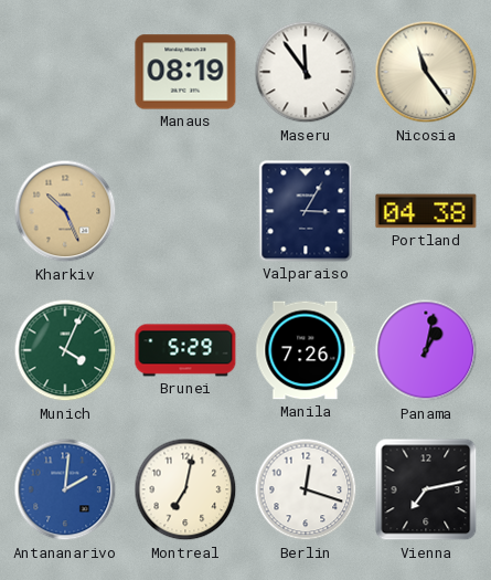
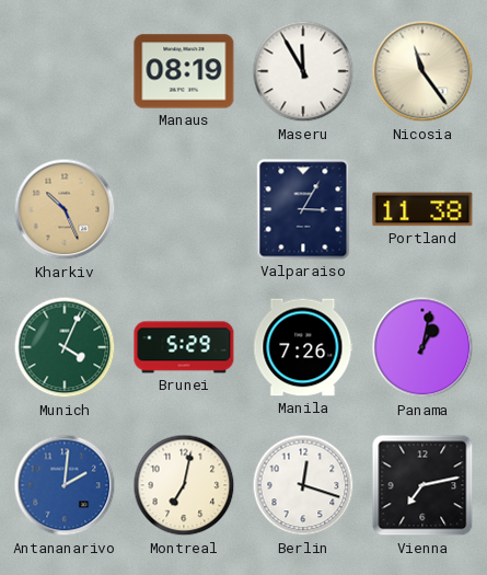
Maseru: 11:54 -> 11:55
Portland: 04:38 -> 11:38
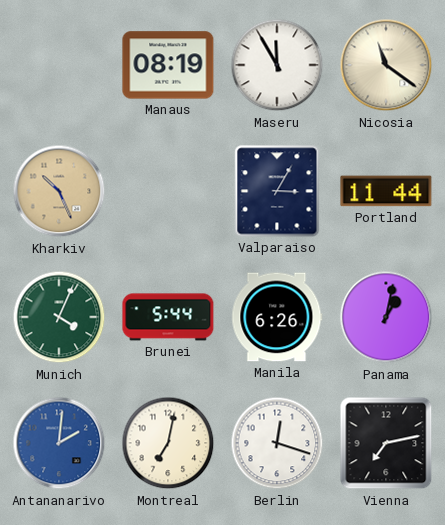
Nicosia: 11:24 -> 11:21
Portland: 11:38 -> 11:44
Brunei: 5:29 -> 5:44
Manila: 7:26 -> 6:26
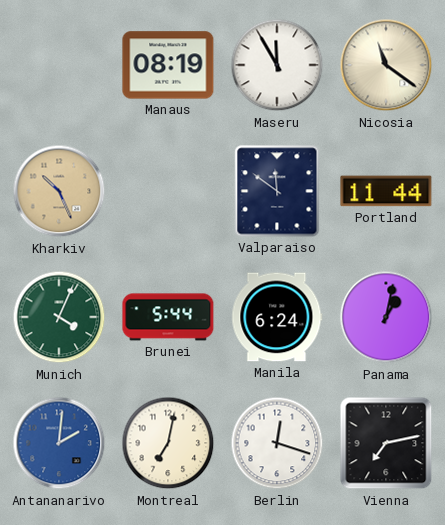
Valparaiso: 3:05 -> 11:51
Manila: 6:26 -> 6:24
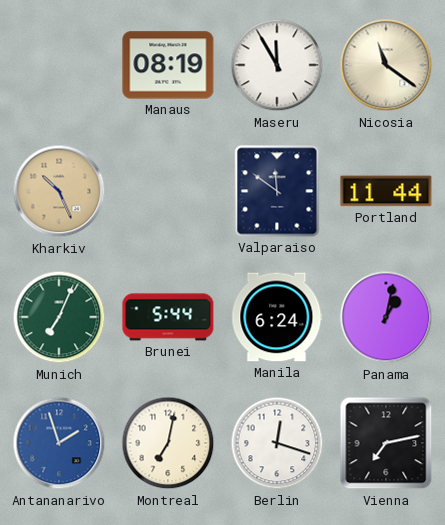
Munich: 4:04 -> 7:04
Antananarivo: 2:01 -> 1:57
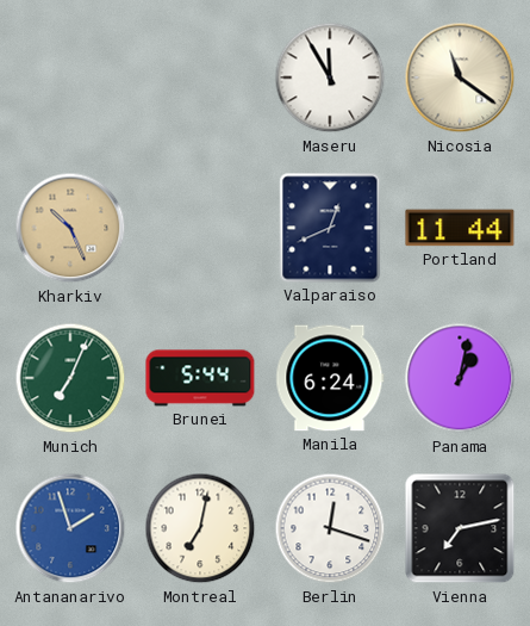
Manaus: 08:19 -> none
Valparaiso: 11:51 -> 12:41
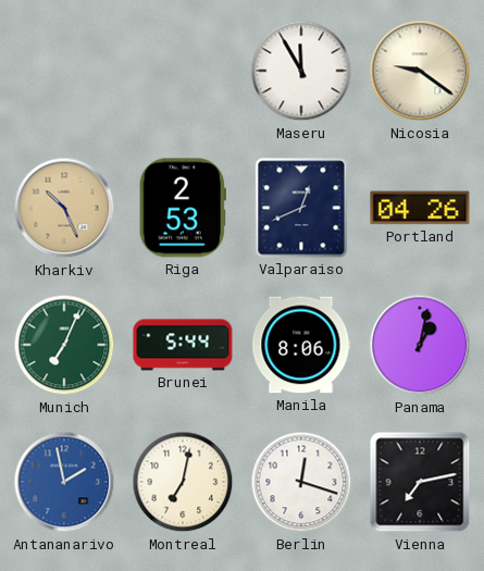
Nicosia: 11:21 -> 9:21
Riga: none -> 2:53
Portland: 11:44 -> 04:26
Manila: 6:24 -> 8:06
Antananarivo: 1:57 -> 1:58
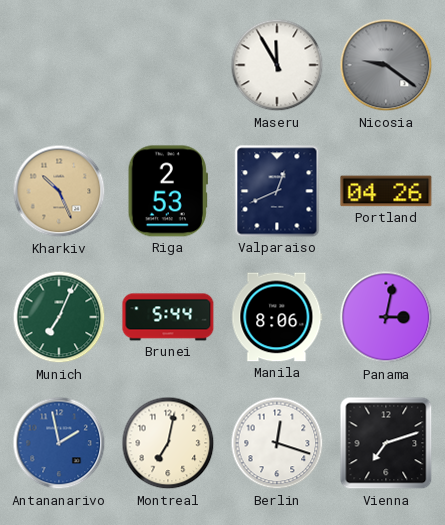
Nicosia dial: cream -> grey
Panama: 1:02 -> 3:02
Vienna: 7:13 -> 7:12
